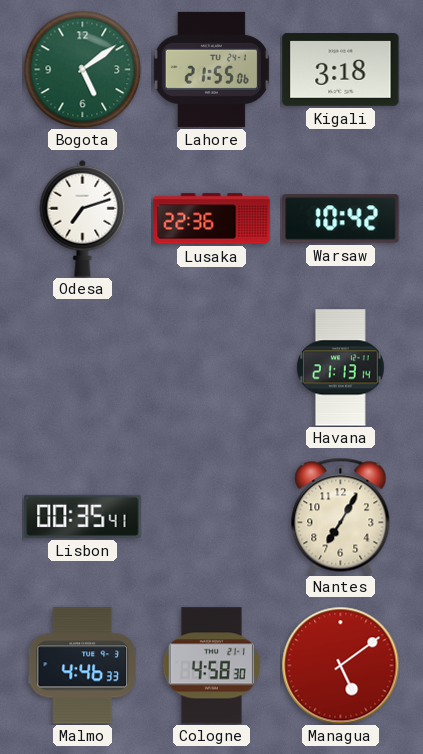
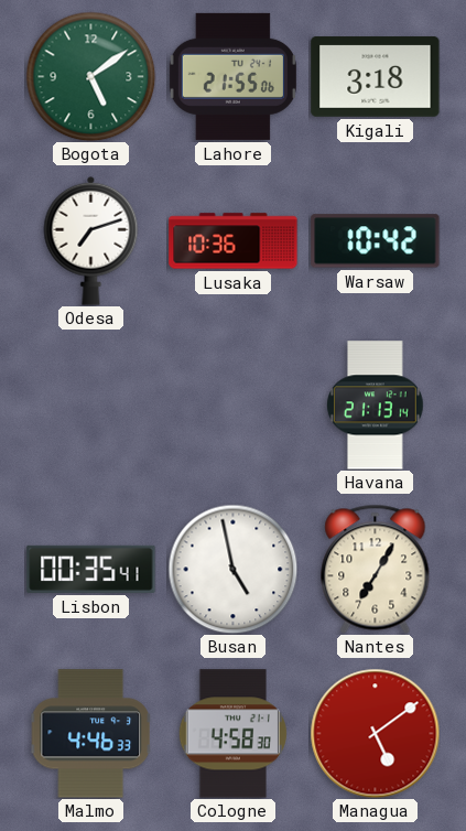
Lusaka: 22:36 -> 10:36
Busan: none -> 4:58
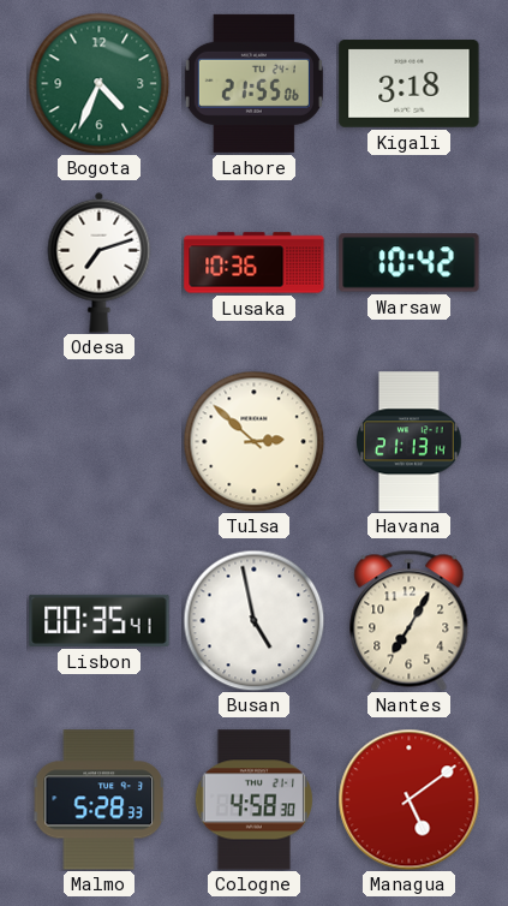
Bogota: 5:09 -> 4:34
Tulsa: none -> 2:52
Malmo: 4:46 -> 5:28
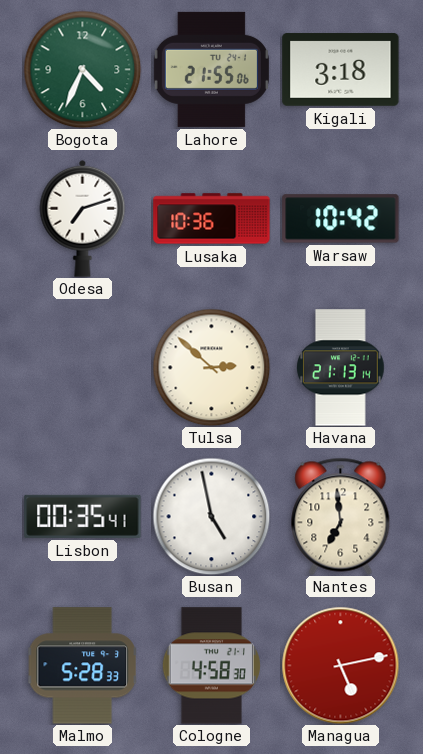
Nantes: 7:05 -> 6:59
Managua: 5:09 -> 5:13
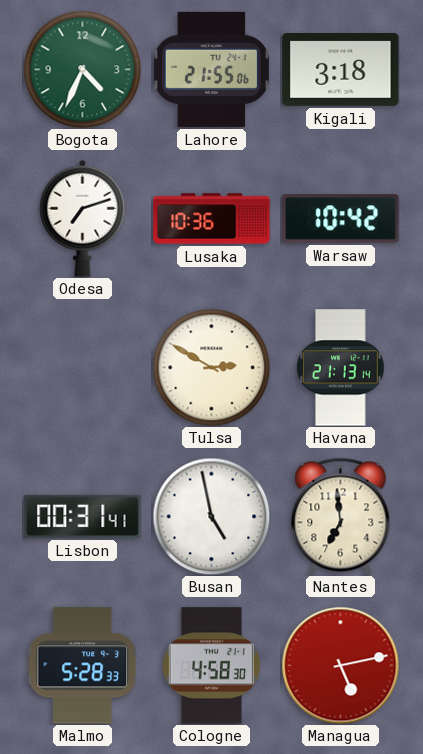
Tulsa: 2:52 -> 2:50
Lisbon: 00:35 -> 00:31
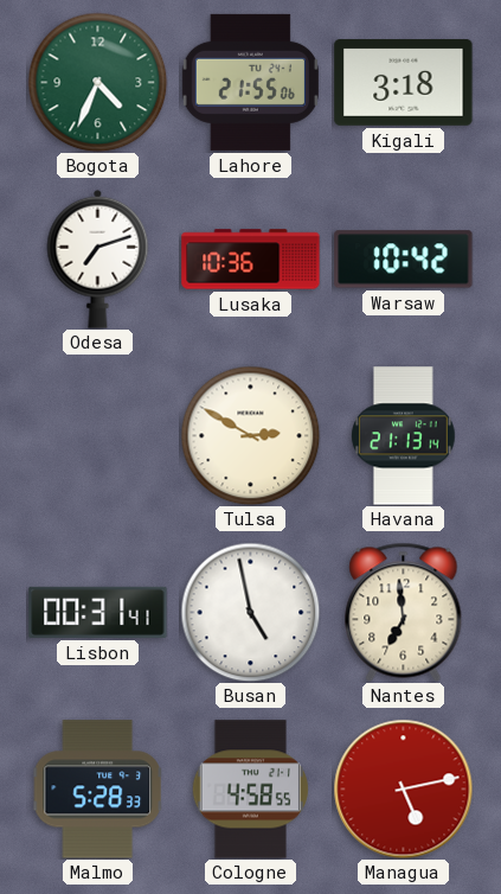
Cologne: 4:58:30 -> 4:58:55
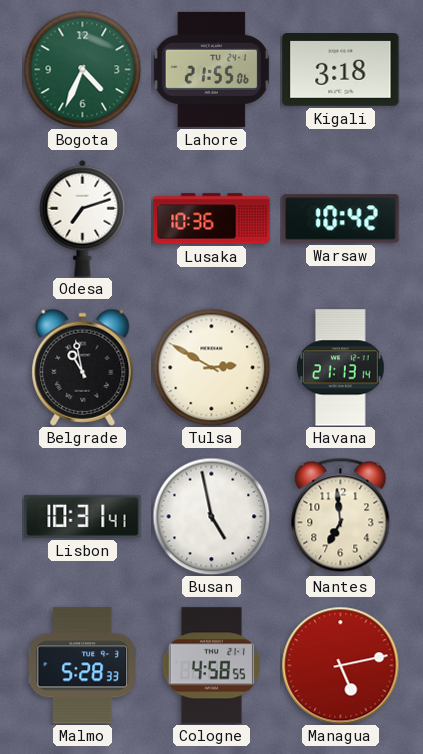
Belgrade: none -> 10:58
Lisbon: 00:31 -> 10:31
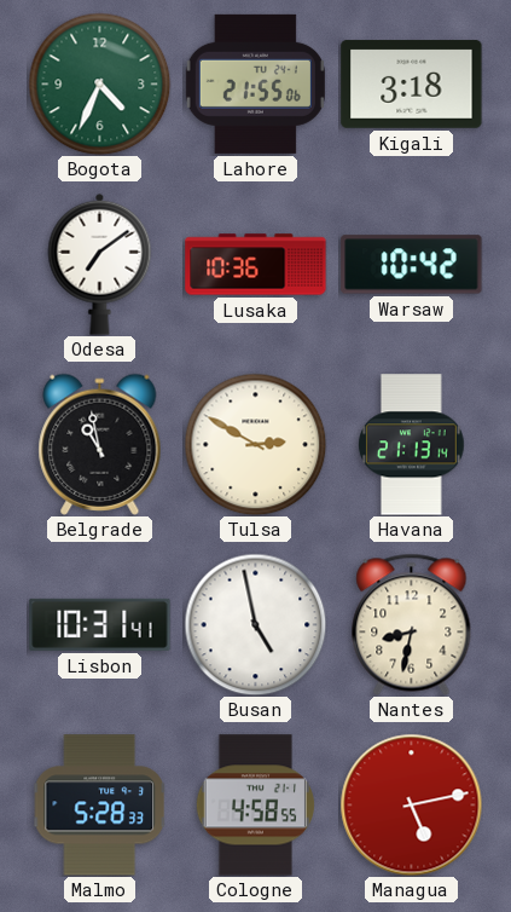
Odesa: 7:12 -> 7:09
Nantes: 6:59 -> 8:32
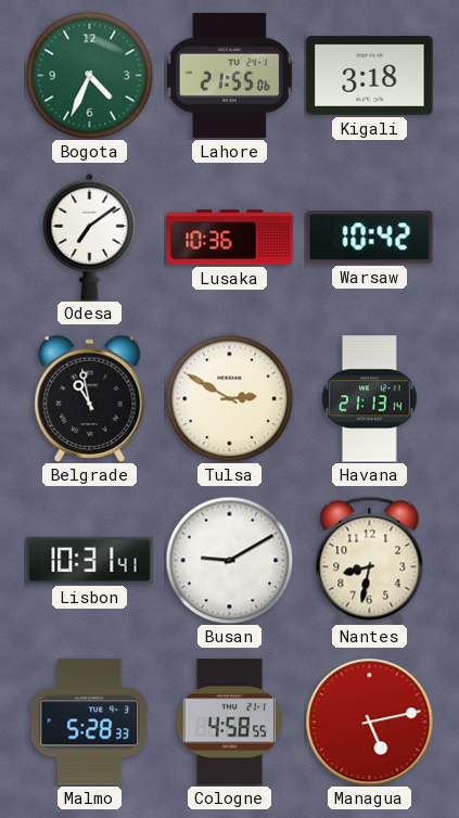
Busan: 4:58 -> 9:10
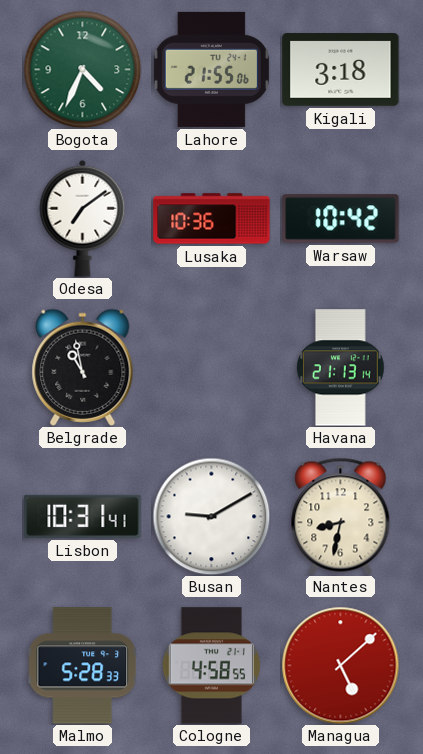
Tulsa: 2:50 -> none
Managua: 5:13 -> 5:08
